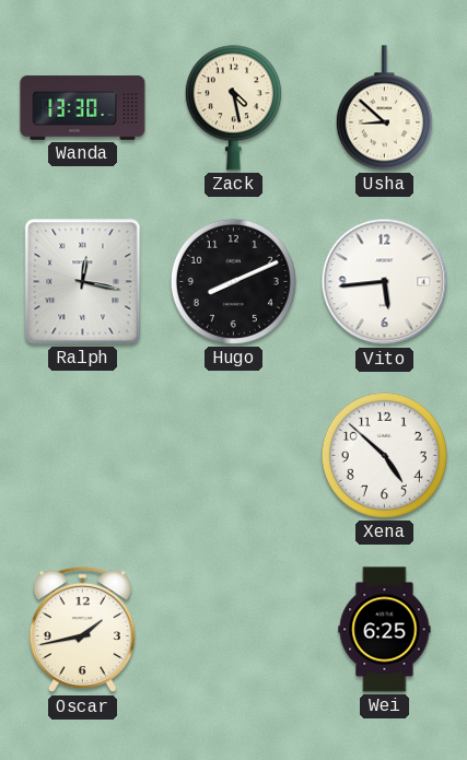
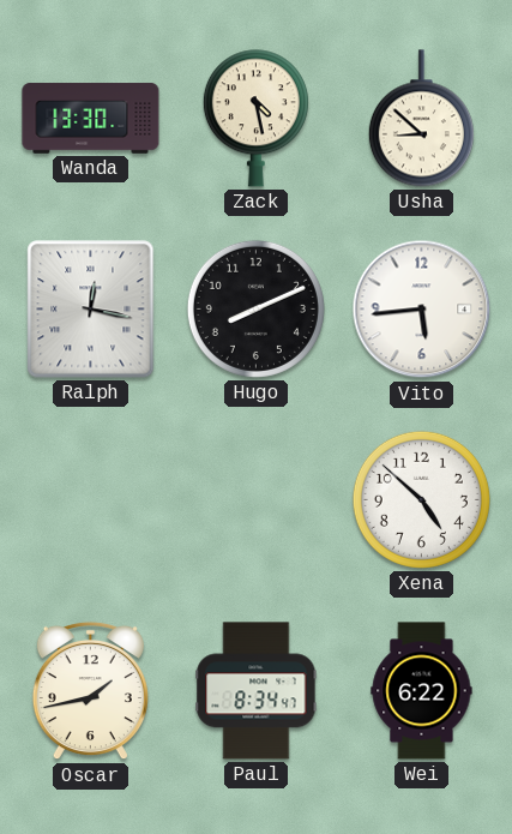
Paul: none -> 8:34
Wei: 6:25 -> 6:22
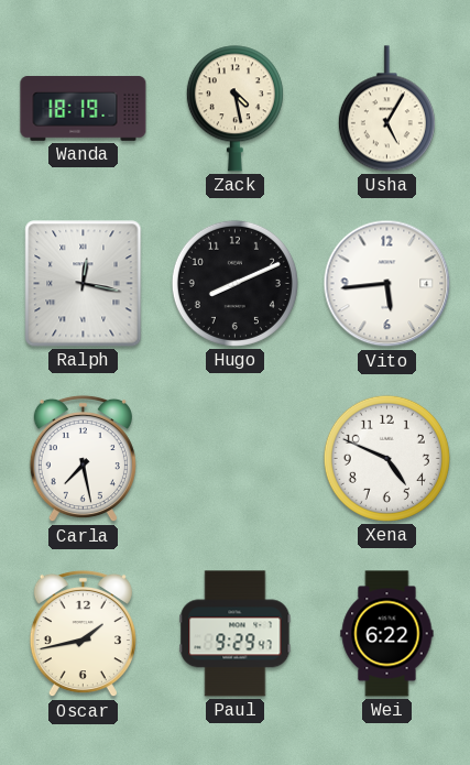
Wanda: 13:30 -> 18:19
Usha: 8:52 -> 5:05
Carla: none -> 7:28
Xena: 4:52 -> 4:49
Paul: 8:34 -> 9:29
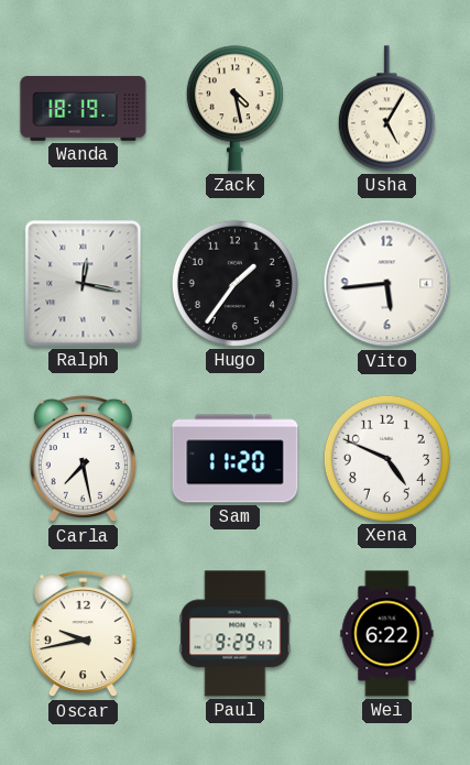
Hugo: 8:11 -> 1:36
Sam: none -> 11:20
Oscar: 1:43 -> 9:43
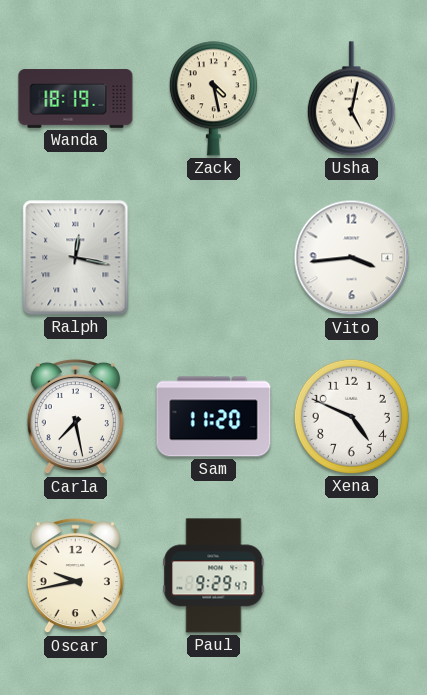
Usha: 5:05 -> 5:02
Hugo: 1:36 -> none
Vito: 5:44 -> 3:44
Wei: 6:22 -> none
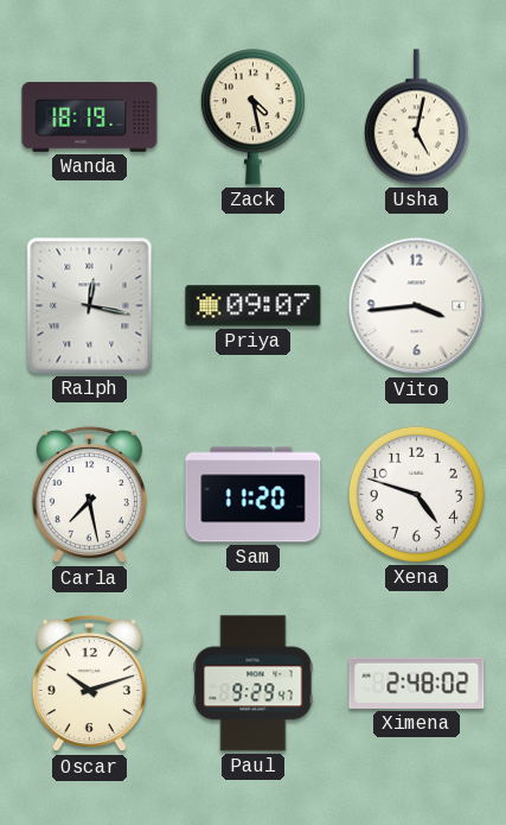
Priya: none -> 09:07
Xena: 4:49 -> 4:48
Oscar: 9:43 -> 10:12
Ximena: none -> 2:48
